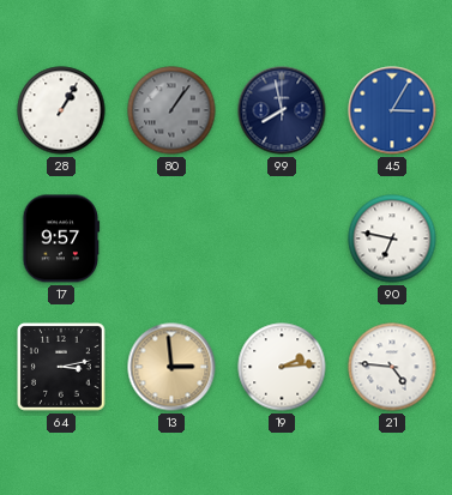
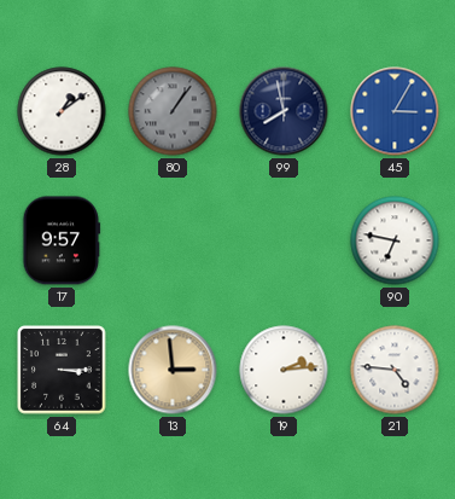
28: 1:05 -> 1:09
64: 3:13 -> 3:15
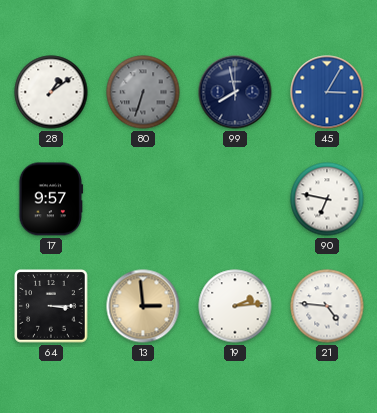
80: 1:06 -> 6:33
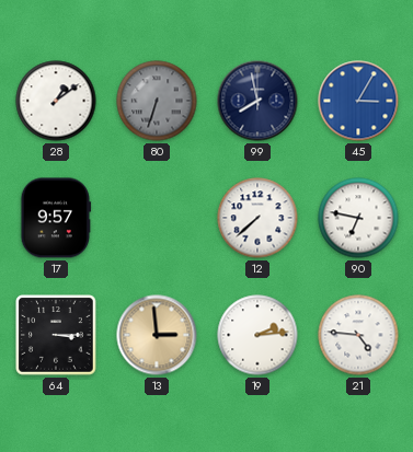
12: none -> 7:38
